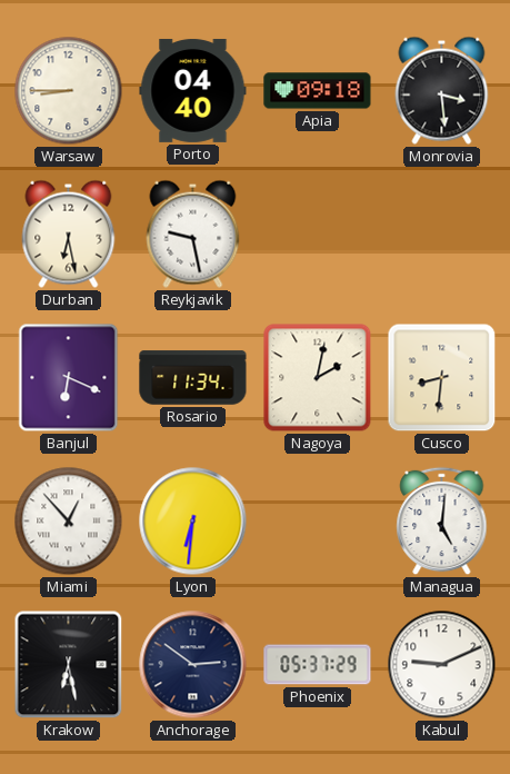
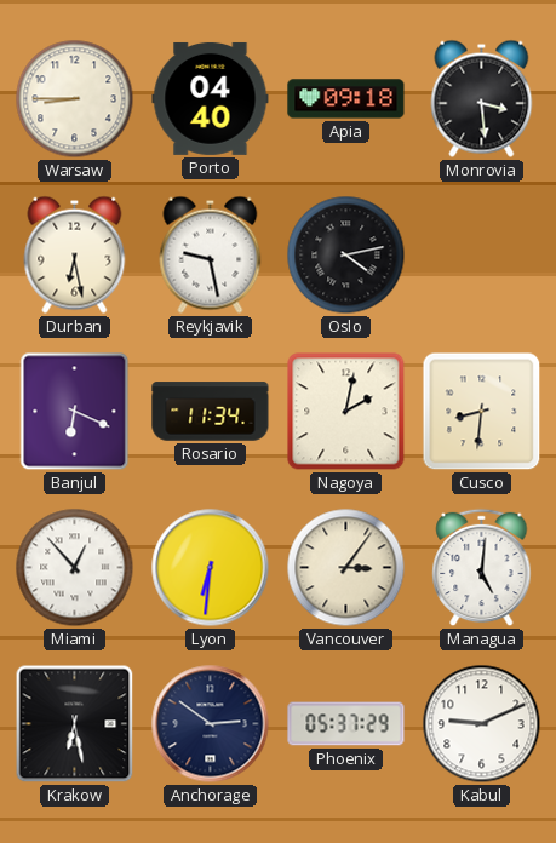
Oslo: none -> 4:13
Vancouver: none -> 3:06
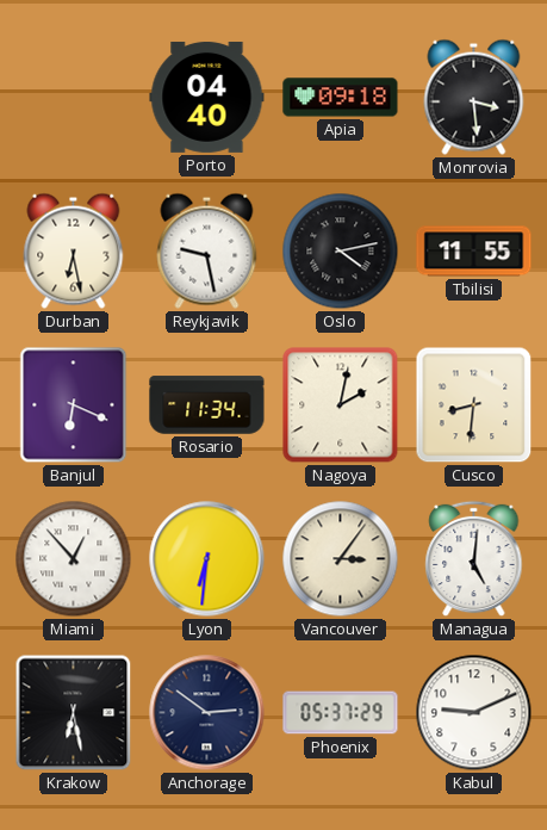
Warsaw: 8:45 -> none
Tbilisi: none -> 11:55
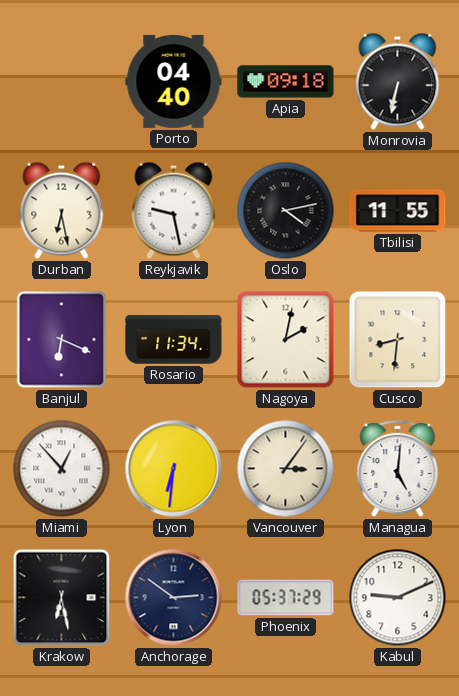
Monrovia: 3:29 -> 6:32
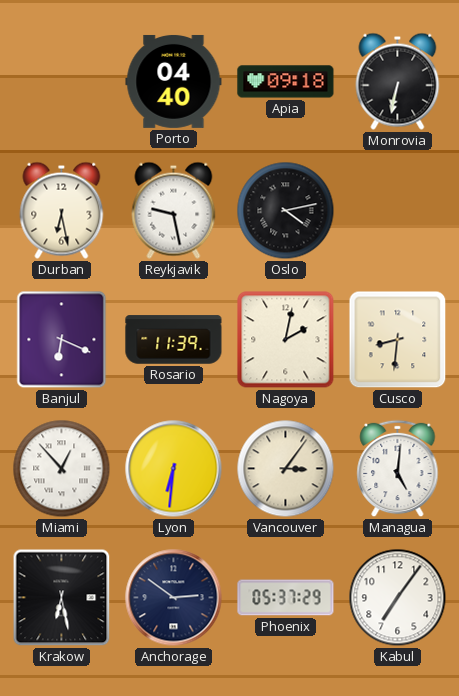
Tbilisi: 11:55 -> none
Rosario: 11:34 -> 11:39
Kabul: 9:11 -> 7:06
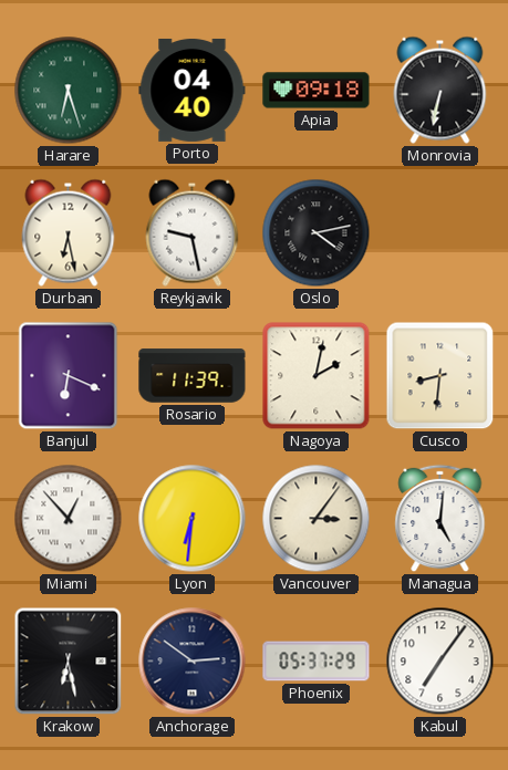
Harare: none -> 6:27
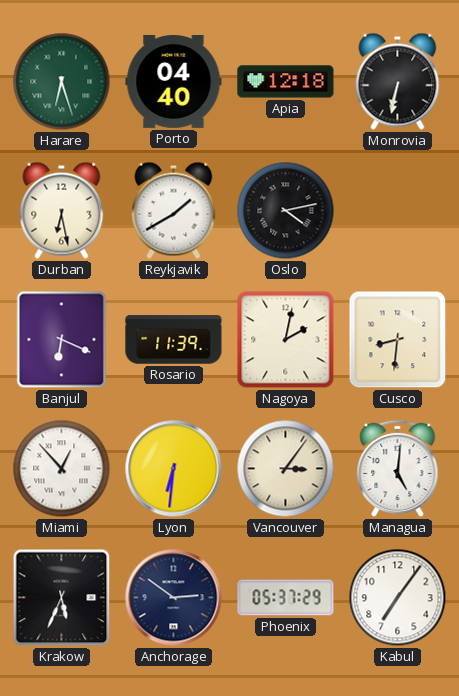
Apia: 09:18 -> 12:18
Reykjavik: 9:28 -> 1:40
Krakow: 6:28 -> 5:34
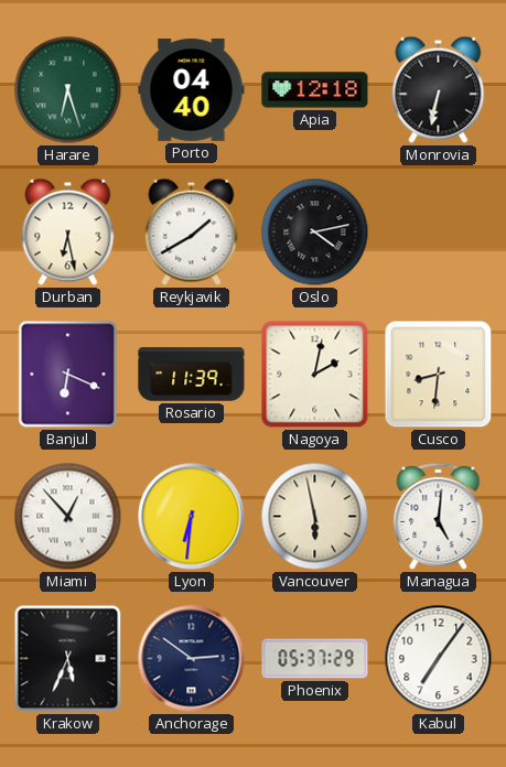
Vancouver: 3:06 -> 5:58
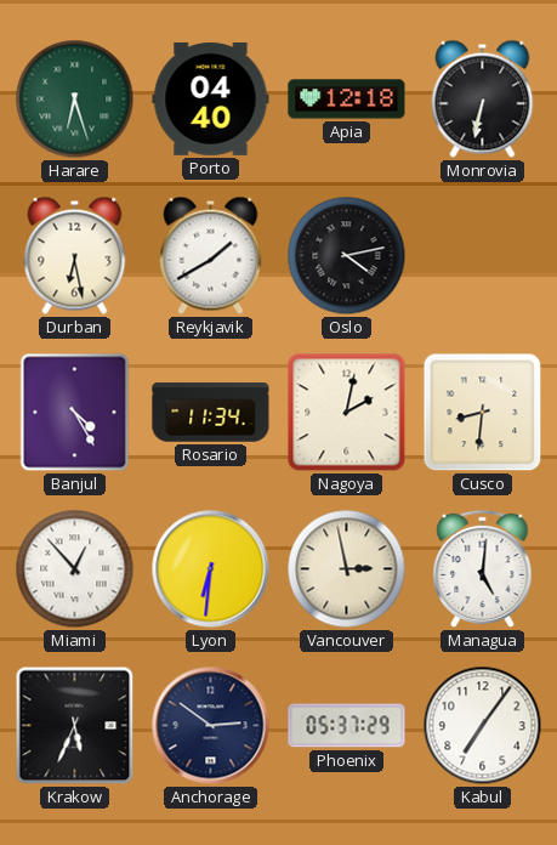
Banjul: 6:19 -> 4:25
Rosario: 11:39 -> 11:34
Vancouver: 5:58 -> 2:58
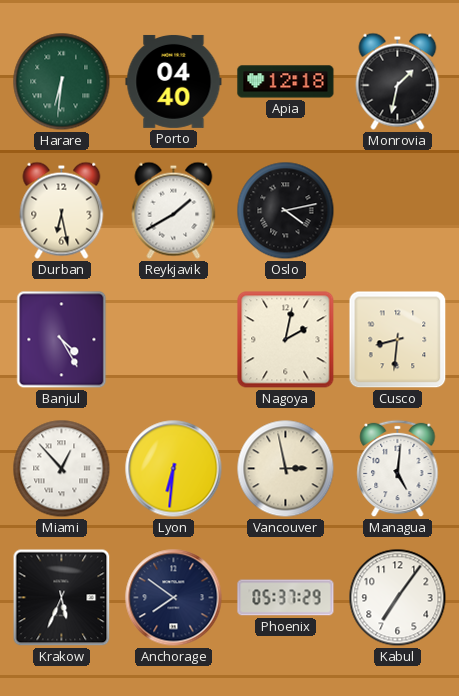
Harare: 6:27 -> 6:31
Monrovia: 6:32 -> 1:32
Rosario: 11:34 -> none
Anchorage: 2:51 -> 7:51
